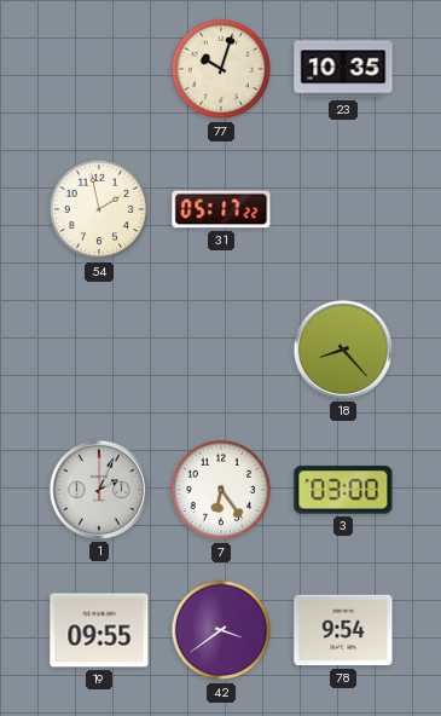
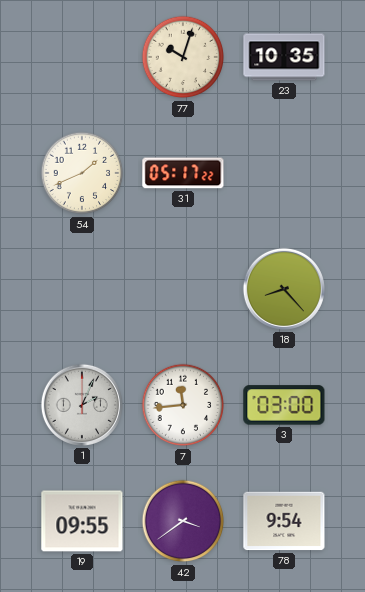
54: 1:58 -> 1:41
7: 6:24 -> 11:44
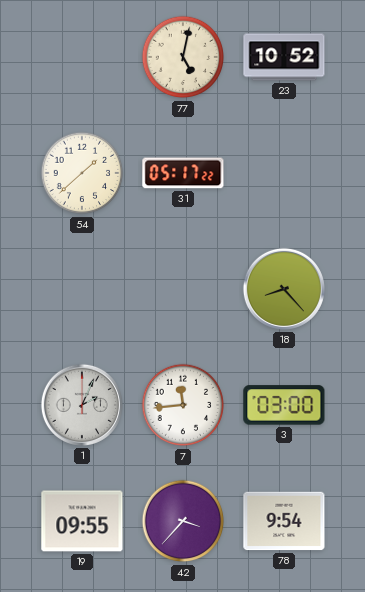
77: 10:03 -> 5:02
23: 10:35 -> 10:52
54: 1:41 -> 1:38
42: 3:39 -> 3:37
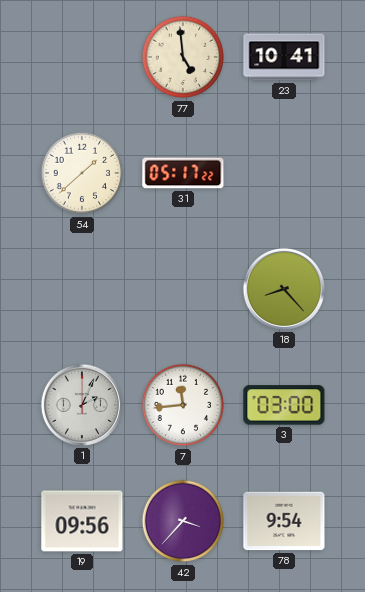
77: 5:02 -> 4:59
23: 10:52 -> 10:41
19: 09:55 -> 09:56
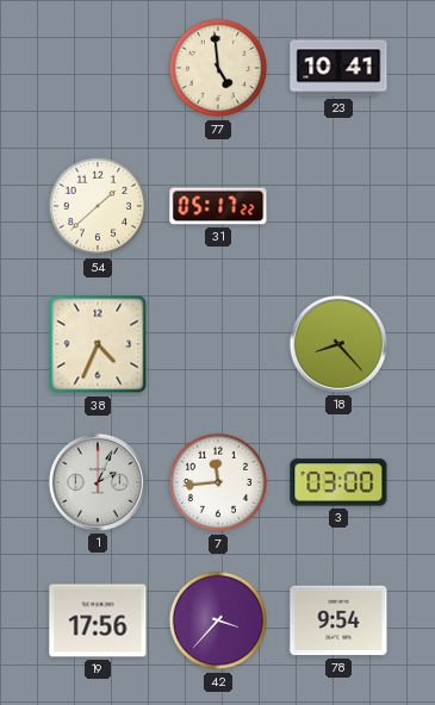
38: none -> 4:34
19: 09:56 -> 17:56
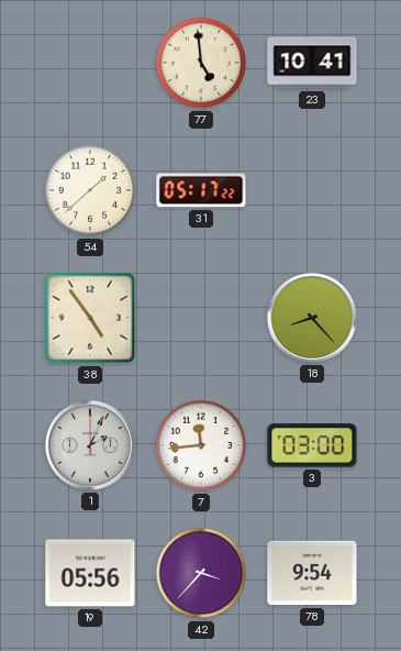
38: 4:34 -> 4:54
19: 17:56 -> 05:56
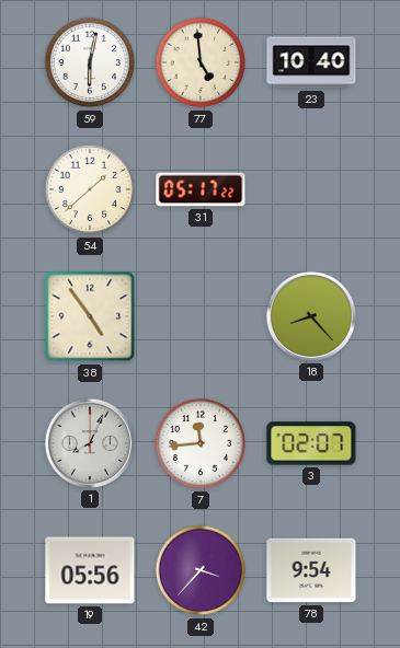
59: none -> 6:02
23: 10:41 -> 10:40
1: 2:04 -> 8:04
3: 03:00 -> 02:07
